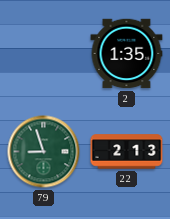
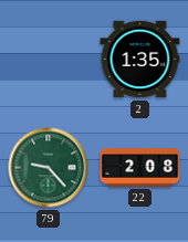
79: 8:57 -> 9:23
22: 2:13 -> 2:08
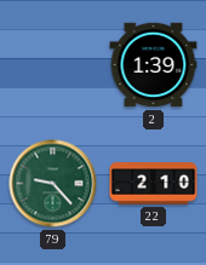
2: 1:35 -> 1:39
22: 2:08 -> 2:10
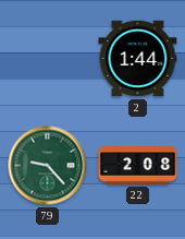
2: 1:39 -> 1:44
22: 2:10 -> 2:08
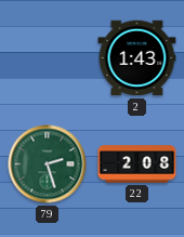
2: 1:44 -> 1:43
79: 9:23 -> 2:27
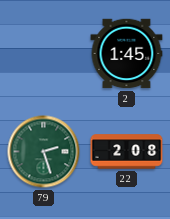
2: 1:43 -> 1:45
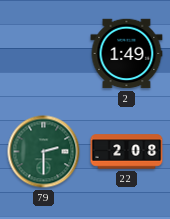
2: 1:45 -> 1:49
79: 2:27 -> 2:30
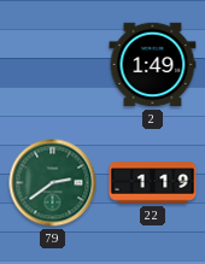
79: 2:30 -> 2:39
22: 2:08 -> 1:19
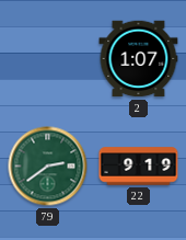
2: 1:49 -> 1:07
22: 1:19 -> 9:19
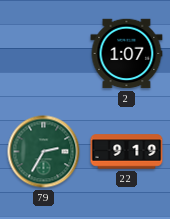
79: 2:39 -> 2:35
